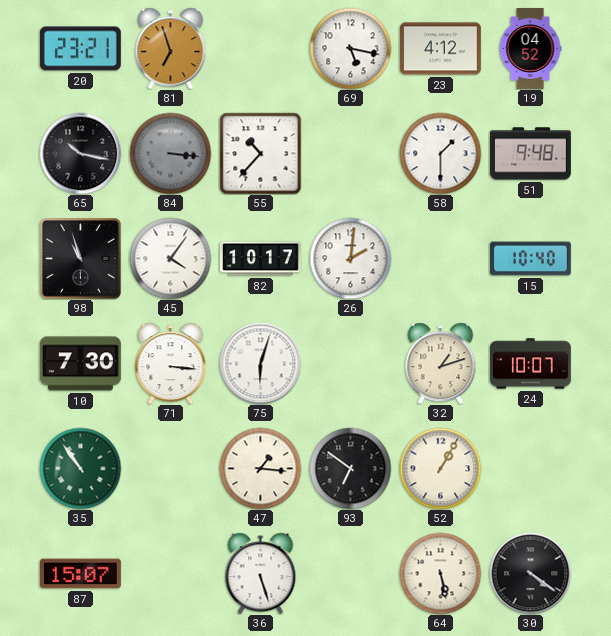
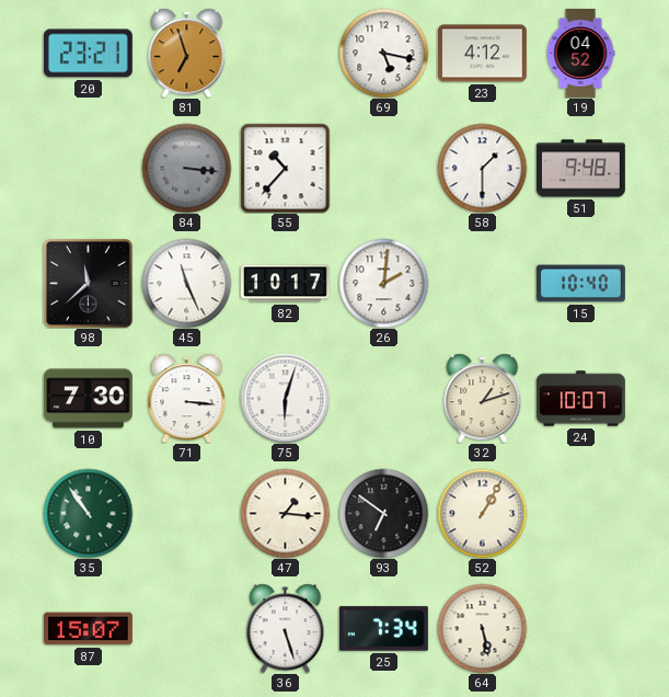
65: 10:17 -> none
98: 10:57 -> 11:38
45: 4:06 -> 11:26
25: none -> 7:34
30: 4:21 -> none
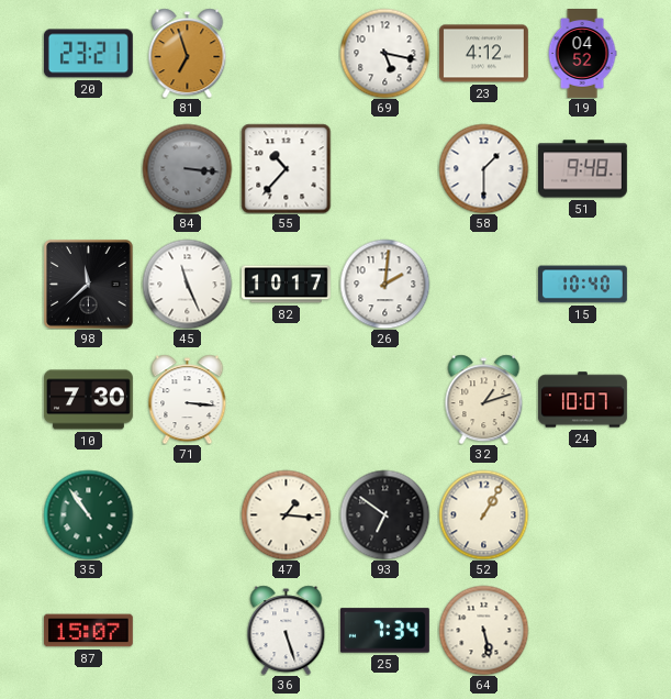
75: 6:03 -> none
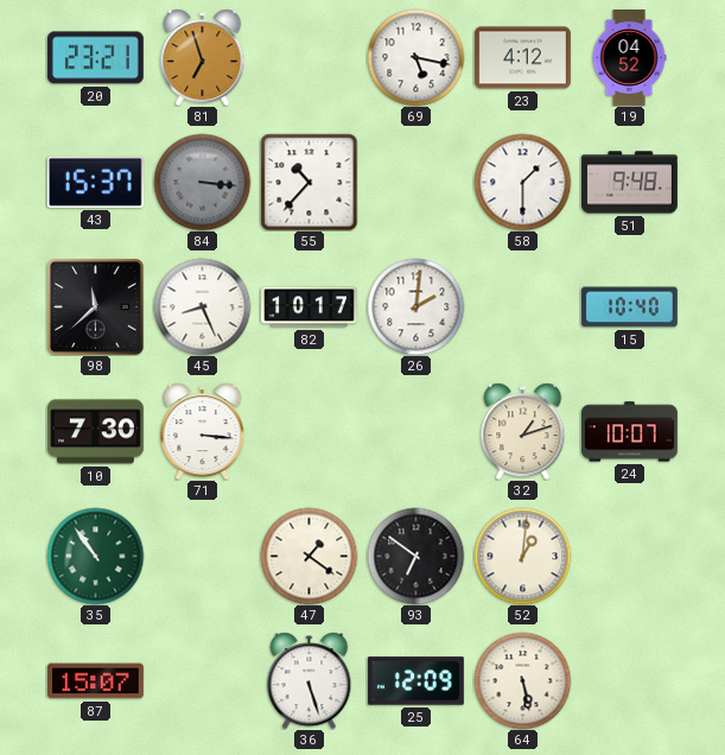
43: none -> 15:37
45: 11:26 -> 8:26
47: 1:16 -> 1:21
52: 1:05 -> 1:01
25: 7:34 -> 12:09
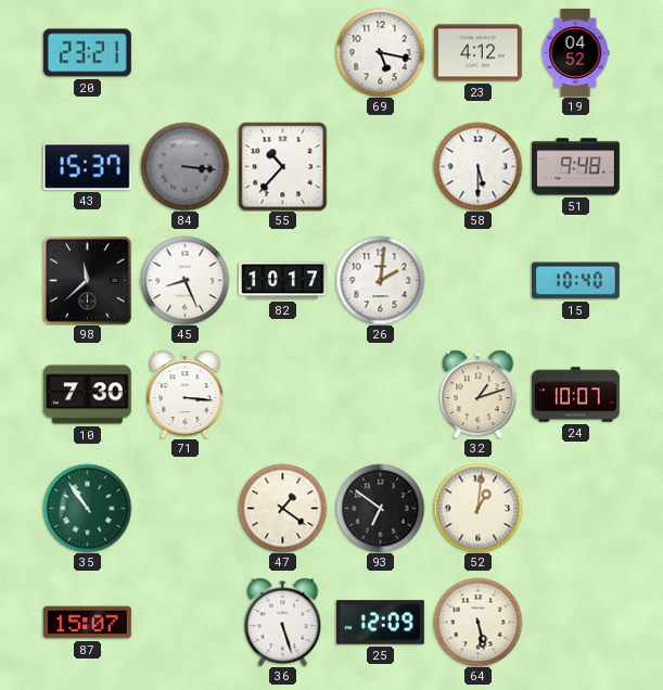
81: 6:57 -> none
58: 1:30 -> 5:30
